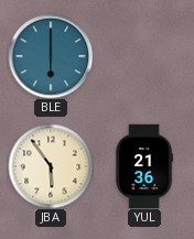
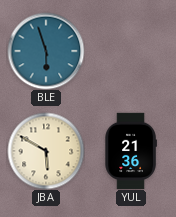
BLE: 6:00 -> 5:57
JBA: 5:54 -> 5:50
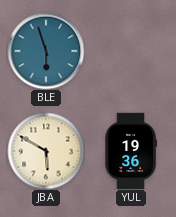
YUL: 21:36 -> 19:36
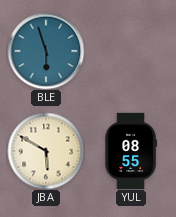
YUL: 19:36 -> 08:55
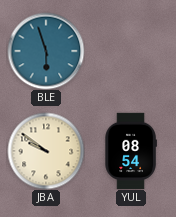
JBA: 5:50 -> 9:51
YUL: 08:55 -> 08:54
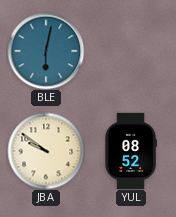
BLE: 5:57 -> 6:02
YUL: 08:54 -> 08:52
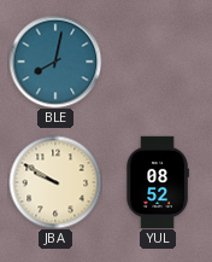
BLE: 6:02 -> 8:02
JBA: 9:51 -> 9:50
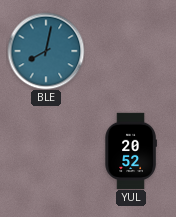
JBA: 9:50 -> none
YUL: 08:52 -> 20:52
